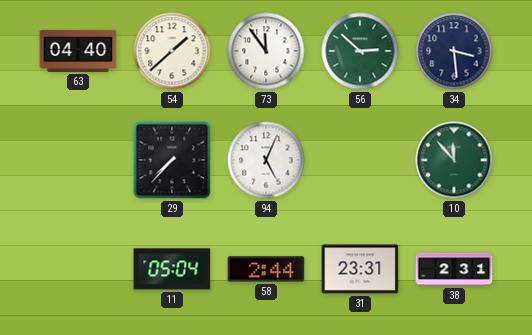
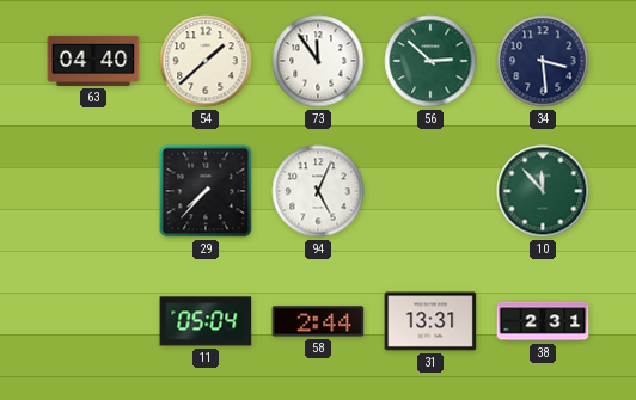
31: 23:31 -> 13:31
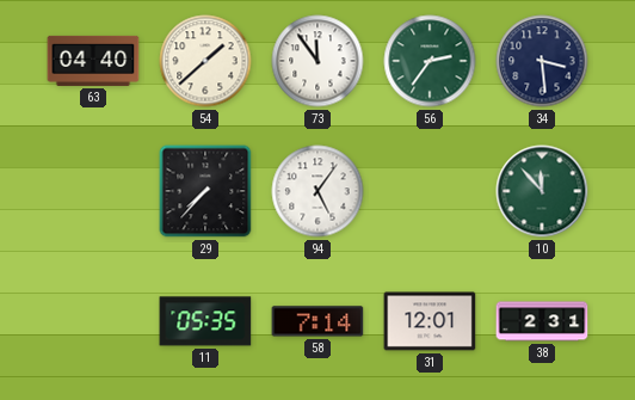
56: 2:52 -> 2:36
94: 5:04 -> 5:06
11: 05:04 -> 05:35
58: 2:44 -> 7:14
31: 13:31 -> 12:01
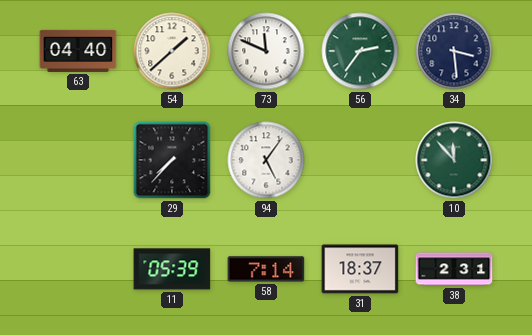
73: 11:54 -> 11:49
11: 05:35 -> 05:39
31: 12:01 -> 18:37
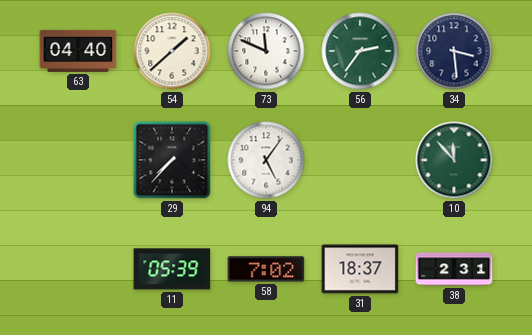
58: 7:14 -> 7:02
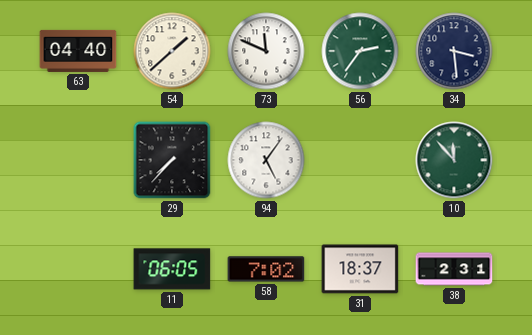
11: 05:39 -> 06:05
